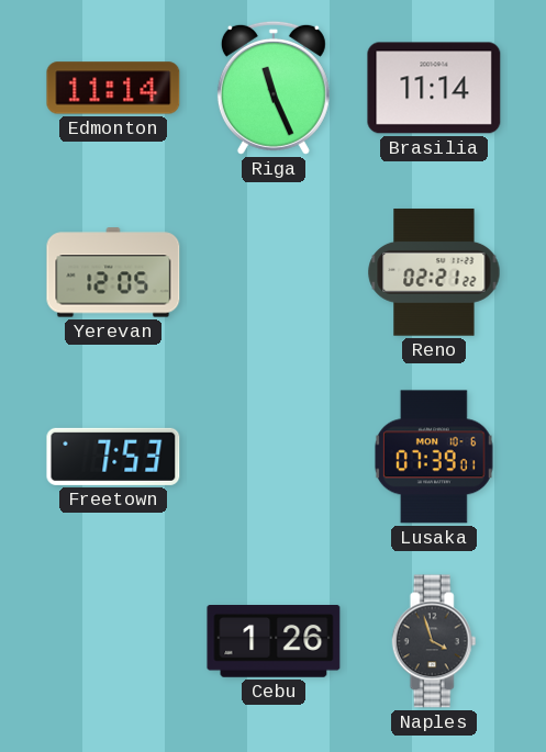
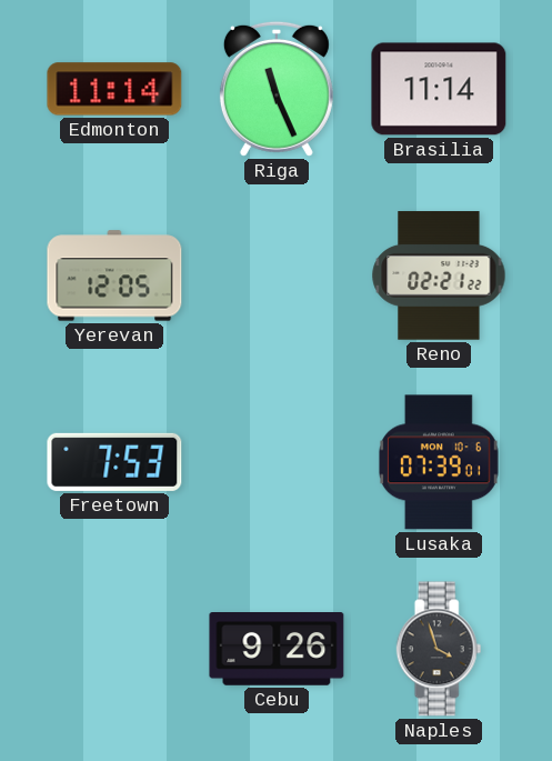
Cebu: 1:26 -> 9:26
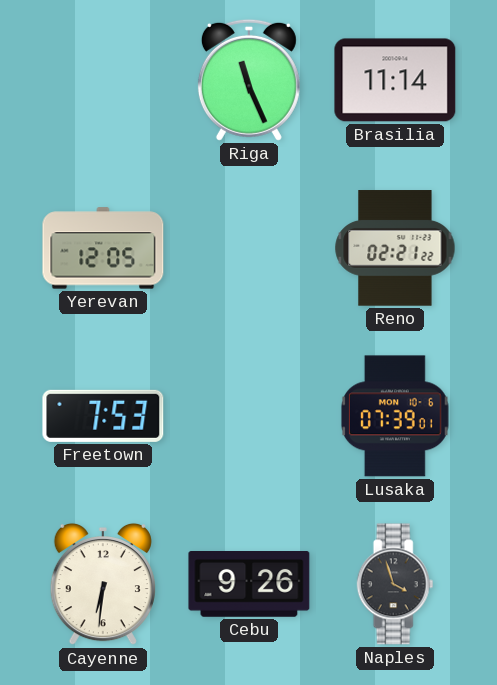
Edmonton: 11:14 -> none
Cayenne: none -> 6:31
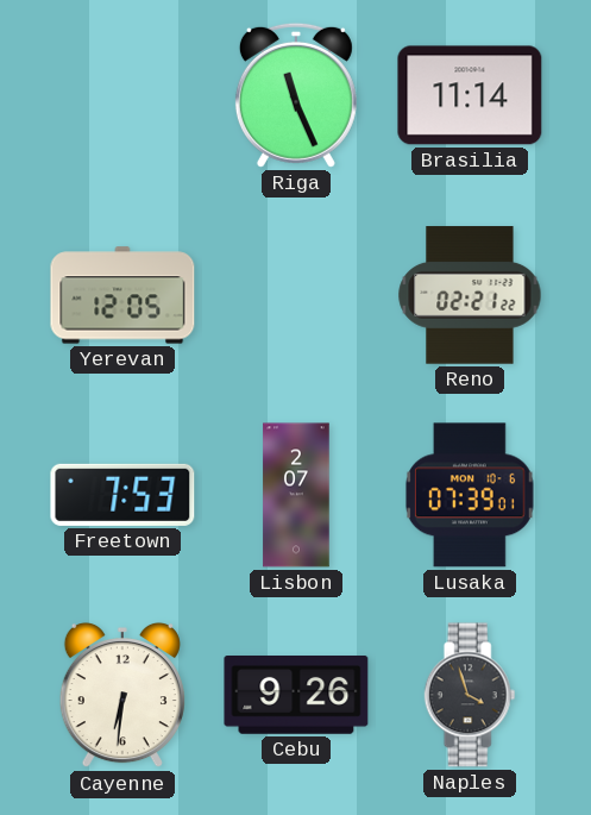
Lisbon: none -> 2:07
